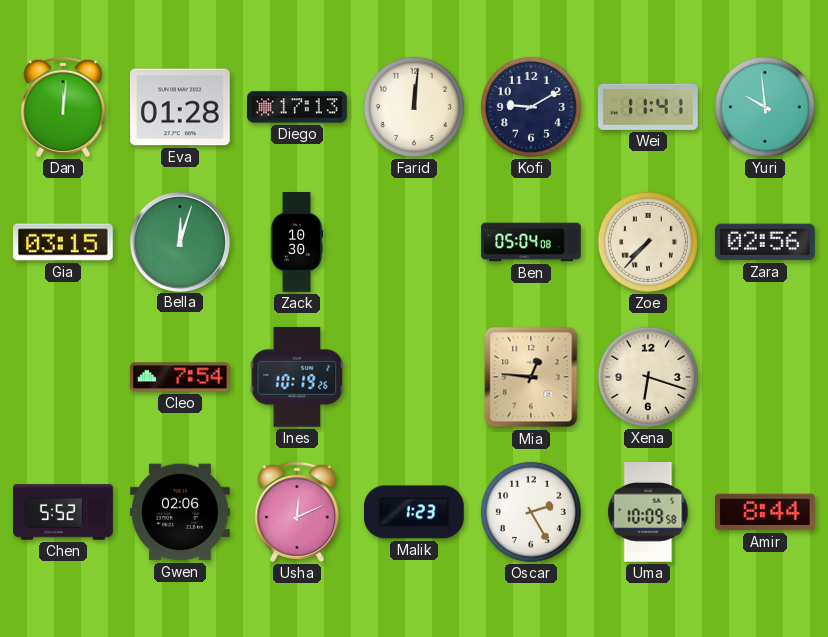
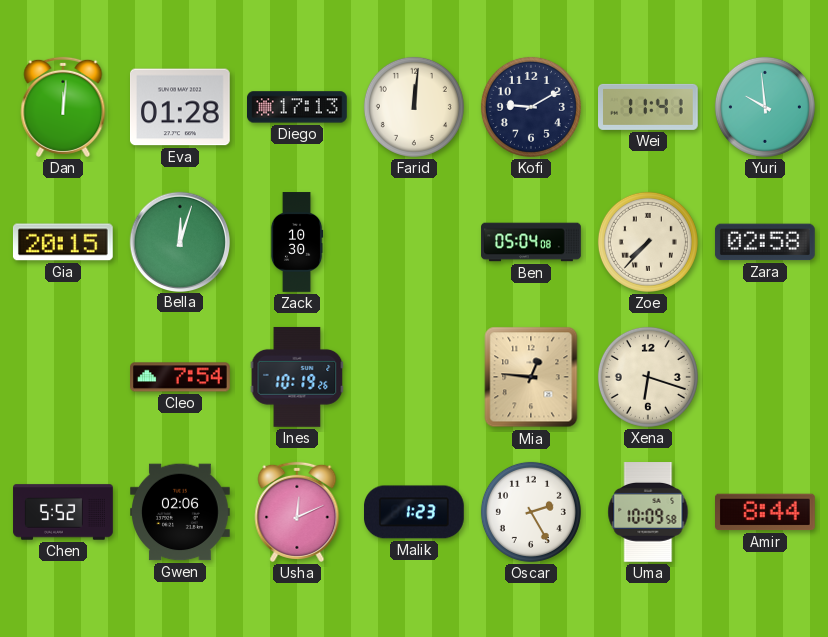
Gia: 03:15 -> 20:15
Zara: 02:56 -> 02:58
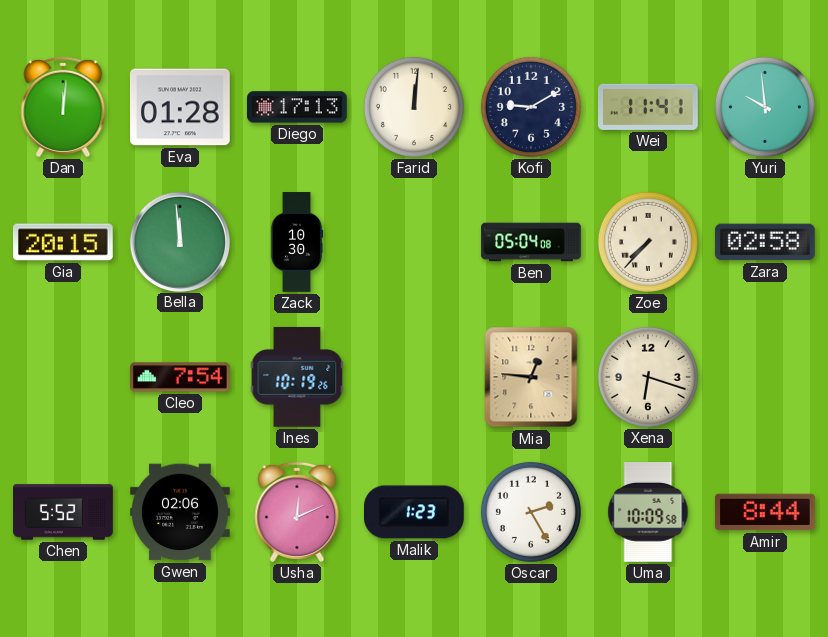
Bella: 12:03 -> 11:59
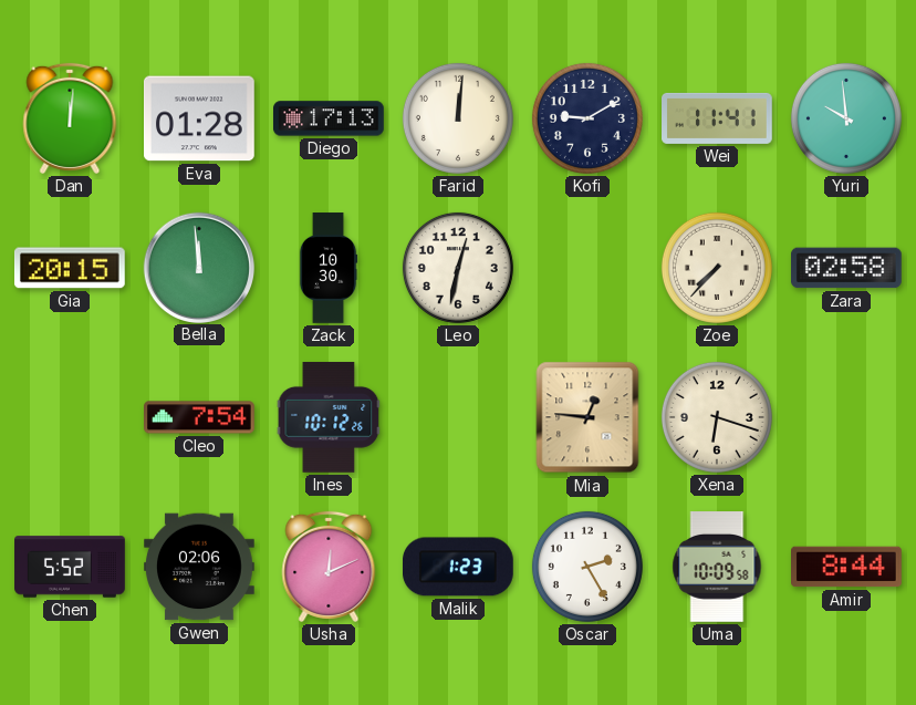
Leo: none -> 12:32
Ben: 05:04 -> none
Ines: 10:19 -> 10:12
